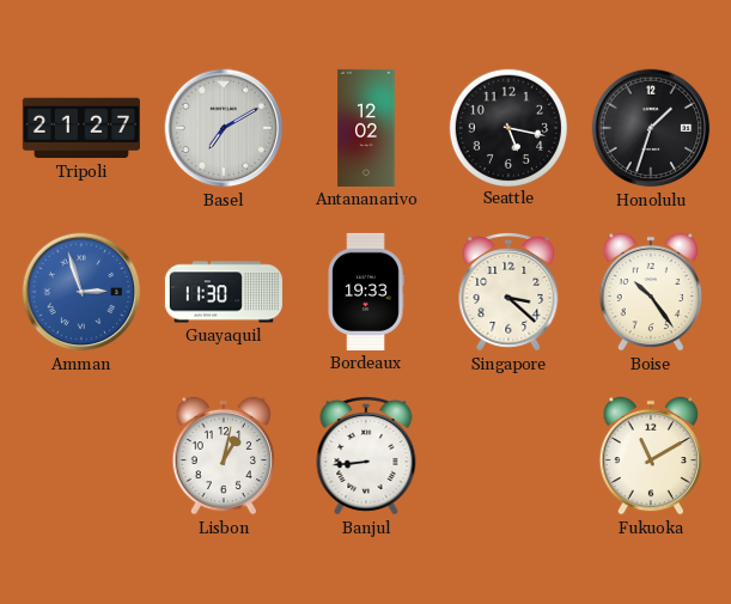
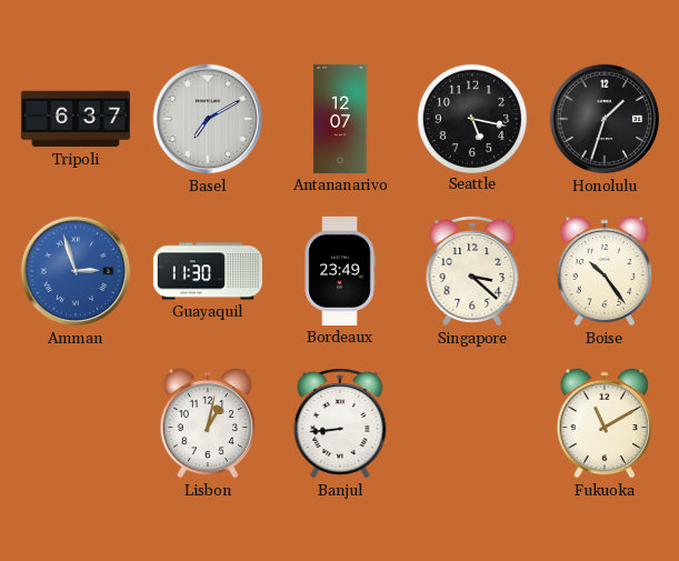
Tripoli: 21:27 -> 6:37
Antananarivo: 12:02 -> 12:07
Bordeaux: 19:33 -> 23:49
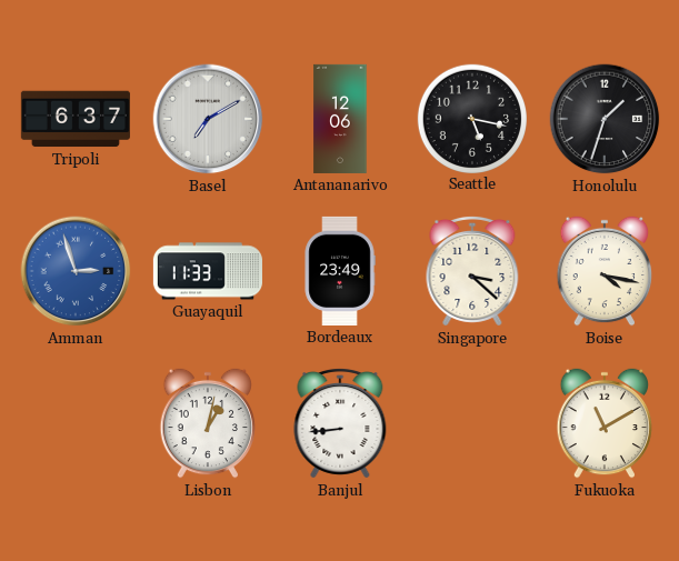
Antananarivo: 12:07 -> 12:06
Guayaquil: 11:30 -> 11:33
Boise: 10:24 -> 4:17
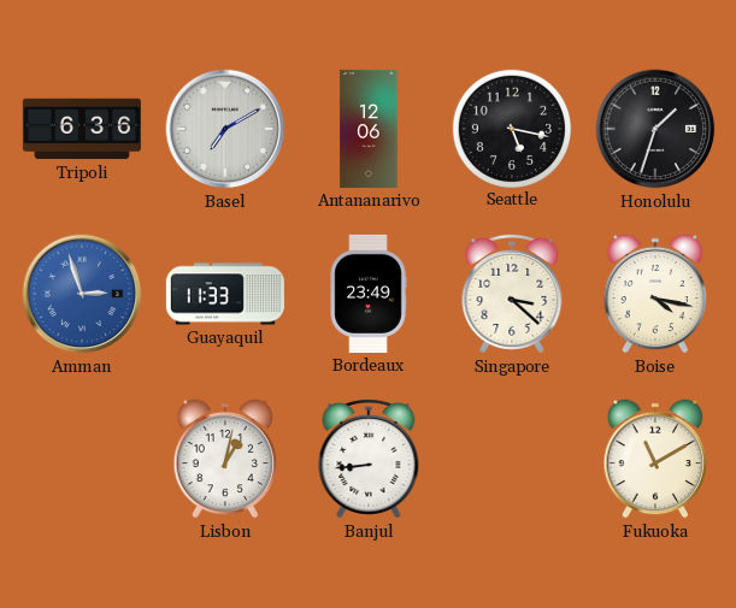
Tripoli: 6:37 -> 6:36
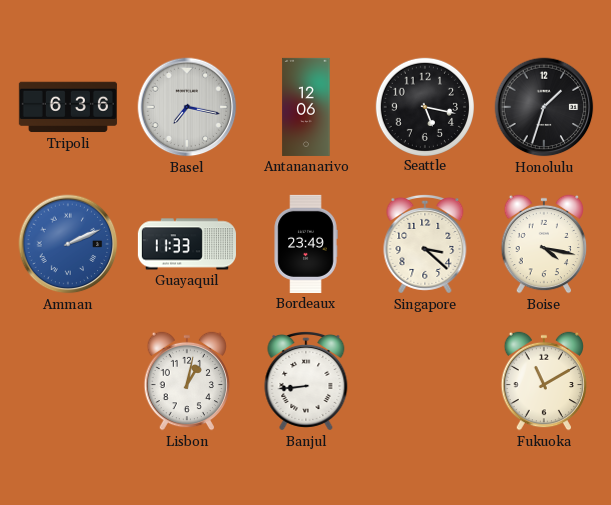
Basel: 7:10 -> 7:17
Amman: 2:57 -> 2:11
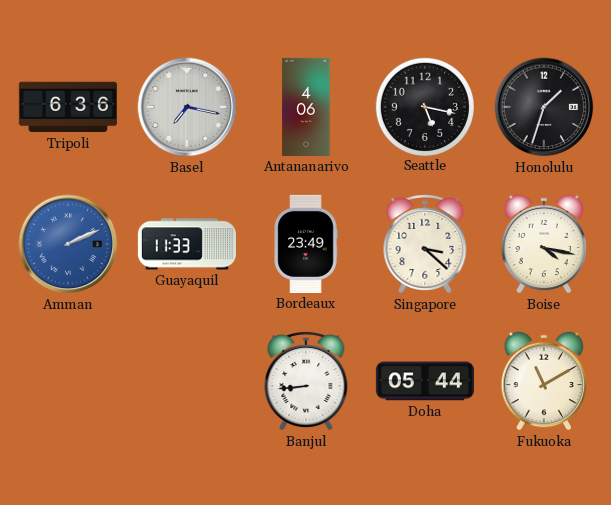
Antananarivo: 12:06 -> 4:06
Lisbon: 1:02 -> none
Doha: none -> 05:44
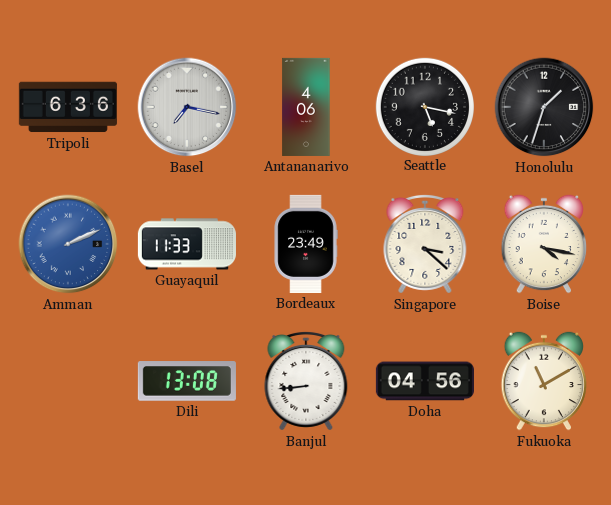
Dili: none -> 13:08
Doha: 05:44 -> 04:56
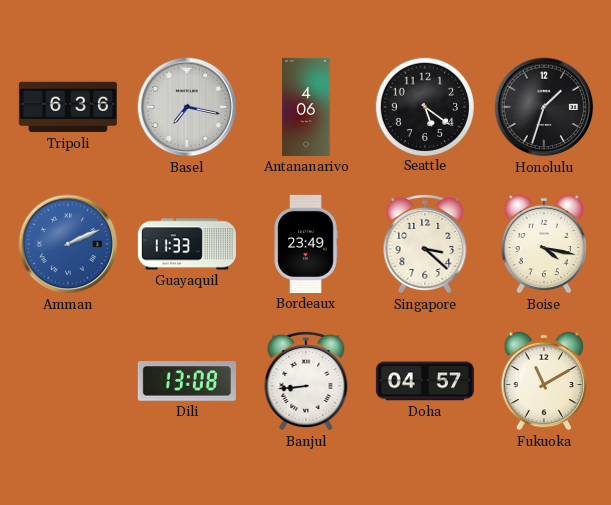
Seattle: 5:17 -> 5:21
Doha: 04:56 -> 04:57
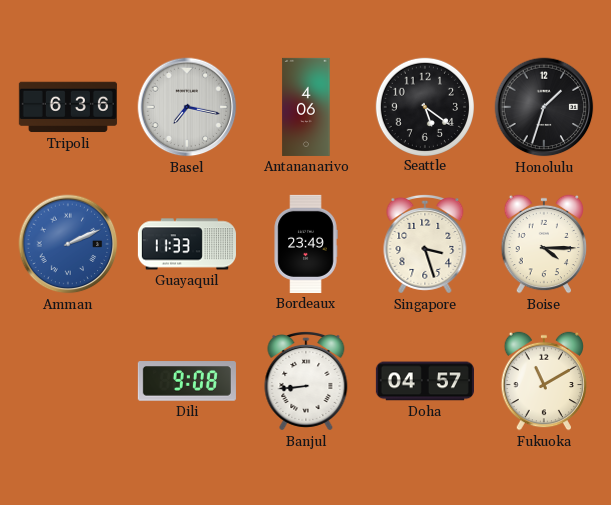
Singapore: 3:22 -> 3:27
Boise: 4:17 -> 4:15
Dili: 13:08 -> 9:08
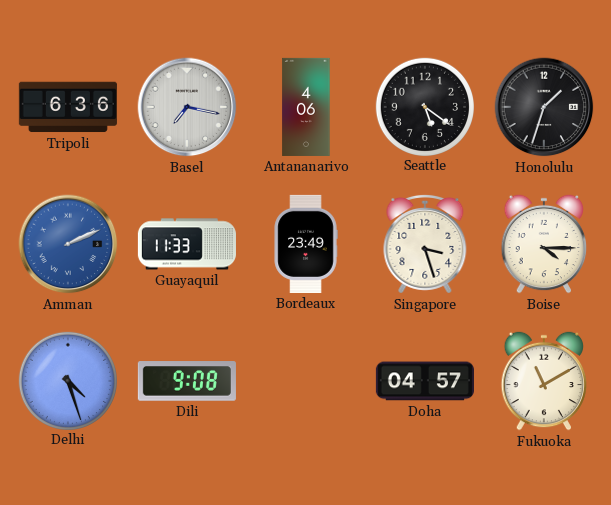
Delhi: none -> 4:27
Banjul: 8:44 -> none
